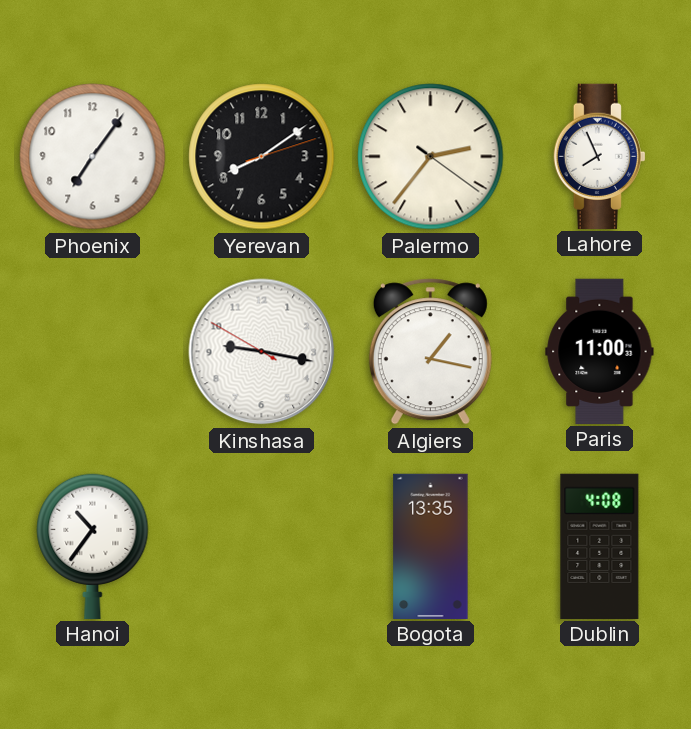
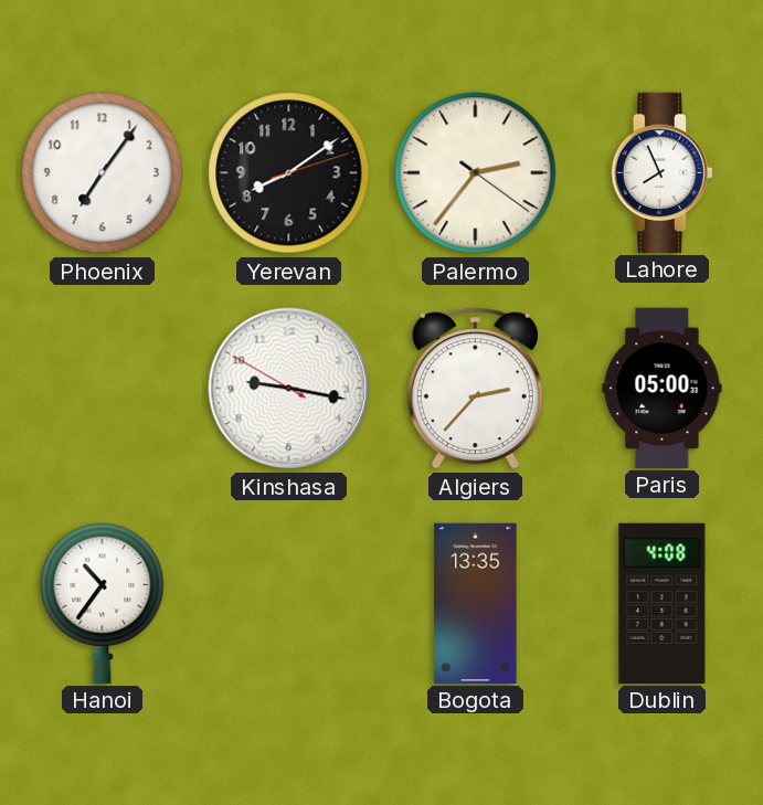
Algiers: 1:17 -> 2:37
Paris: 11:00 -> 05:00
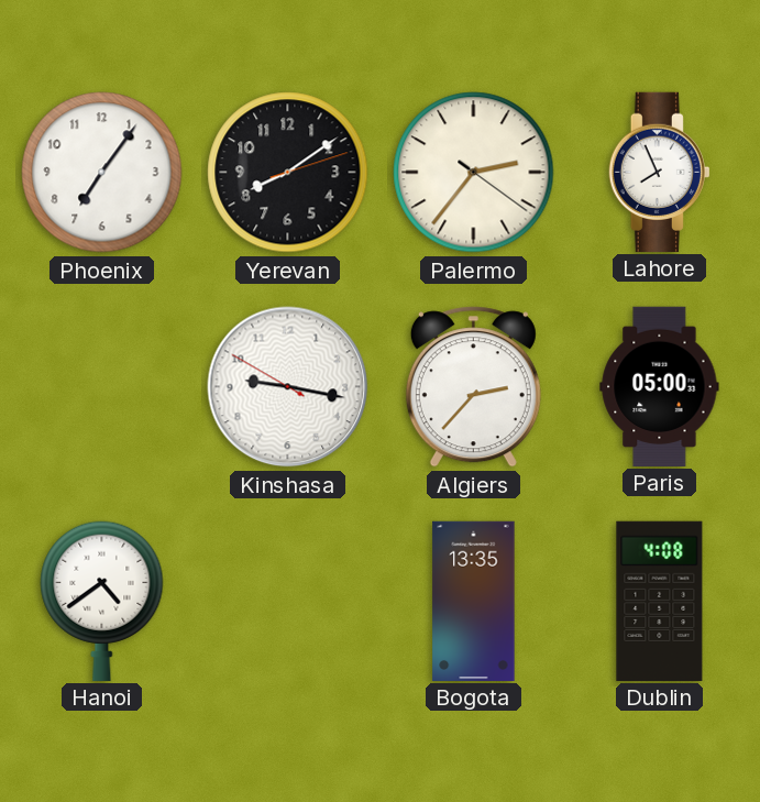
Hanoi: 10:36 -> 4:39
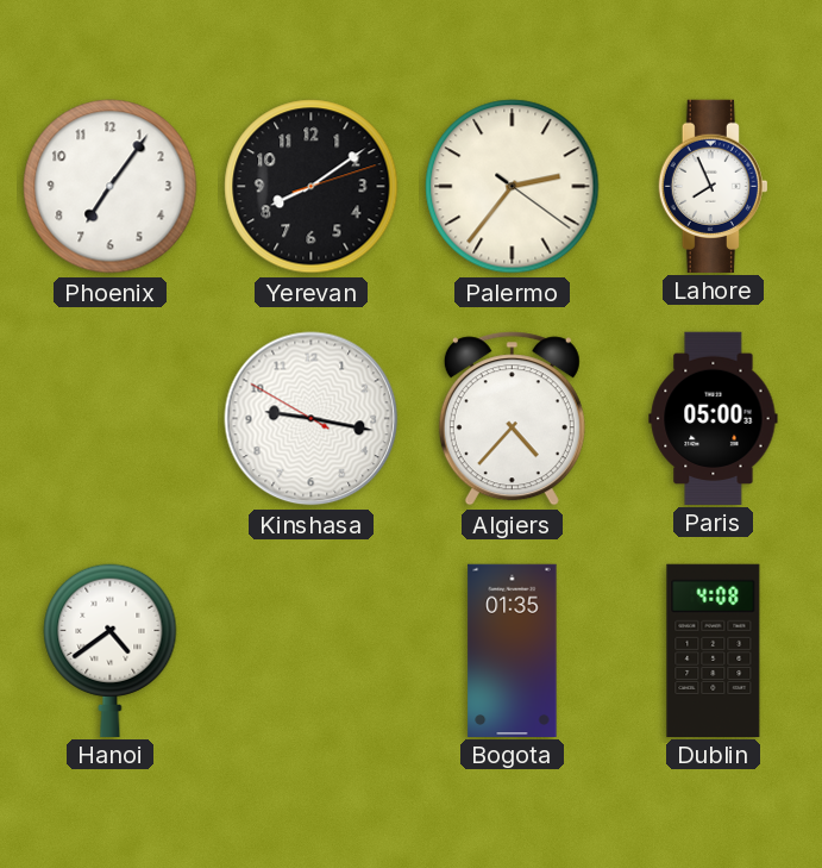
Algiers: 2:37 -> 4:37
Bogota: 13:35 -> 01:35
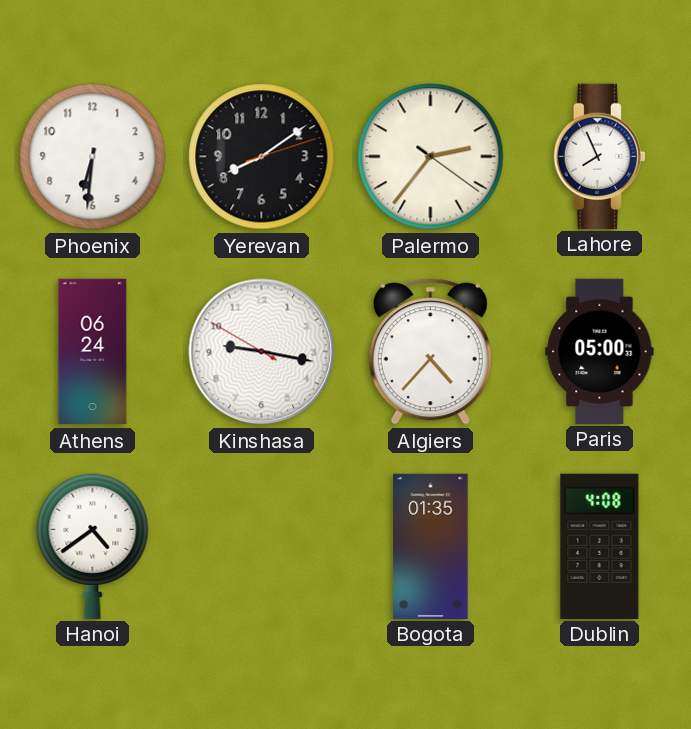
Phoenix: 7:06 -> 6:31
Athens: none -> 06:24
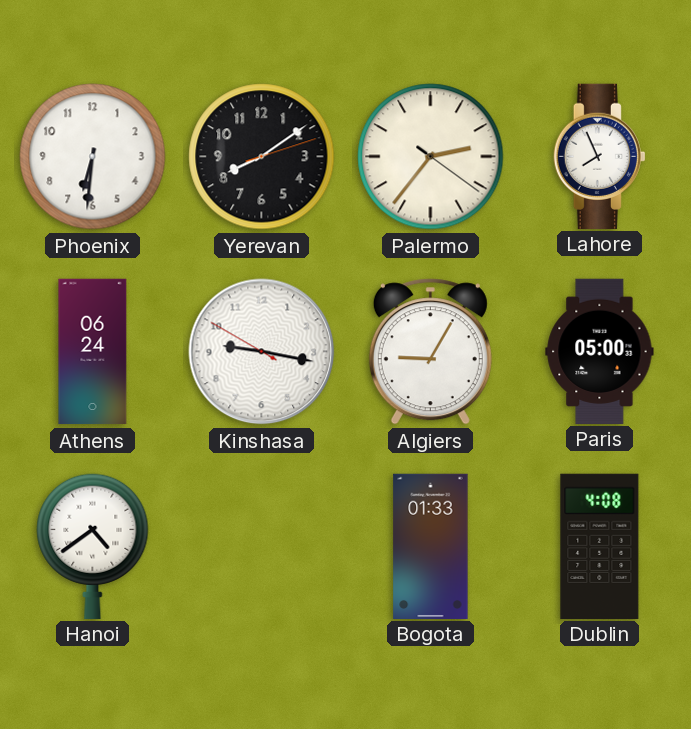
Algiers: 4:37 -> 9:05
Bogota: 01:35 -> 01:33
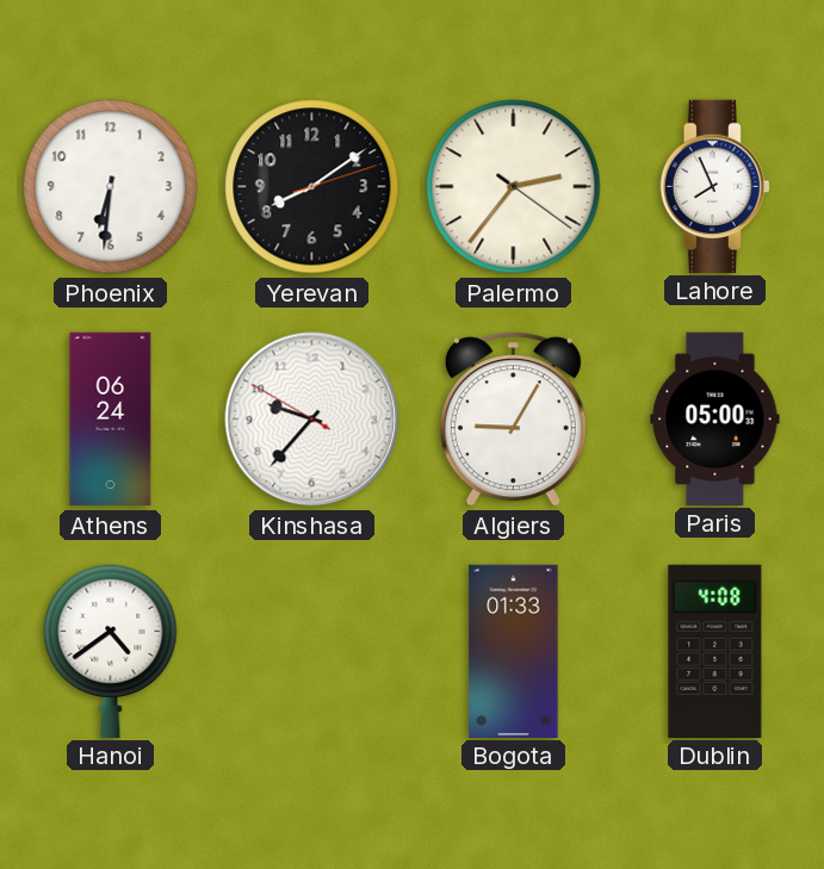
Kinshasa: 9:16 -> 9:36
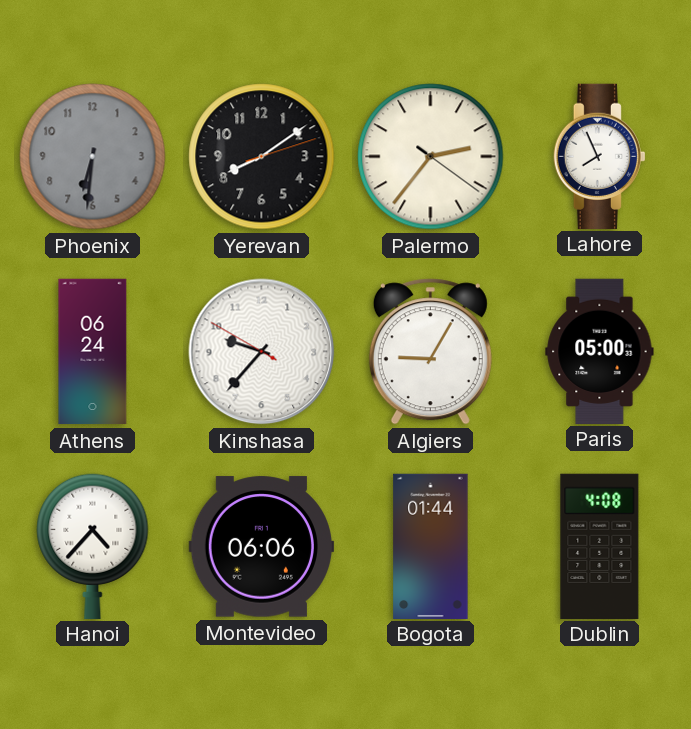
Phoenix dial: white -> grey
Hanoi: 4:39 -> 4:37
Montevideo: none -> 06:06
Bogota: 01:33 -> 01:44
